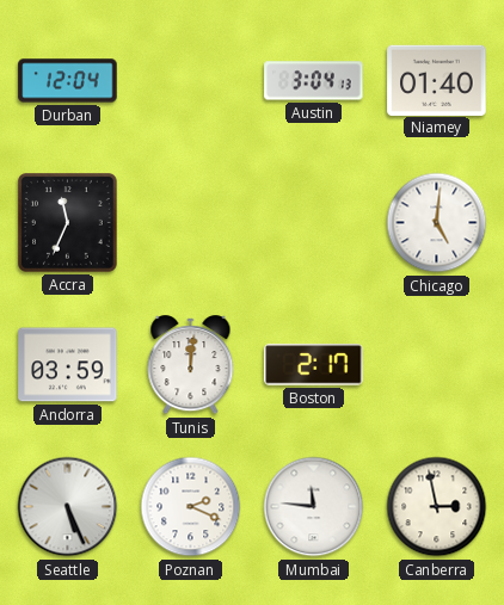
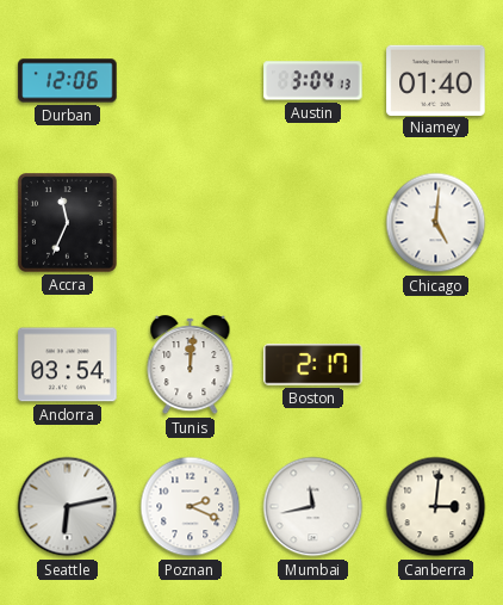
Durban: 12:04 -> 12:06
Andorra: 03:59 -> 03:54
Seattle: 5:26 -> 6:13
Mumbai: 11:46 -> 11:43
Canberra: 2:58 -> 3:01
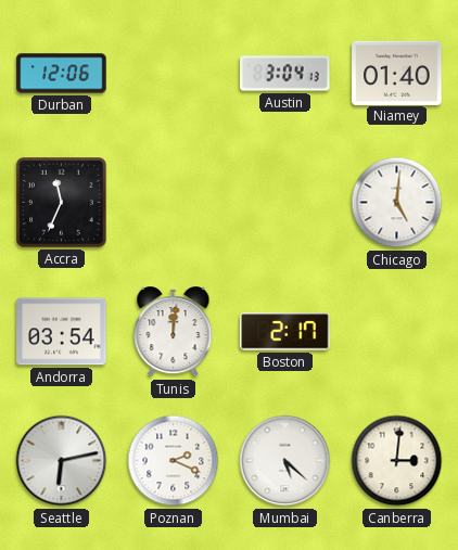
Mumbai: 11:43 -> 5:22
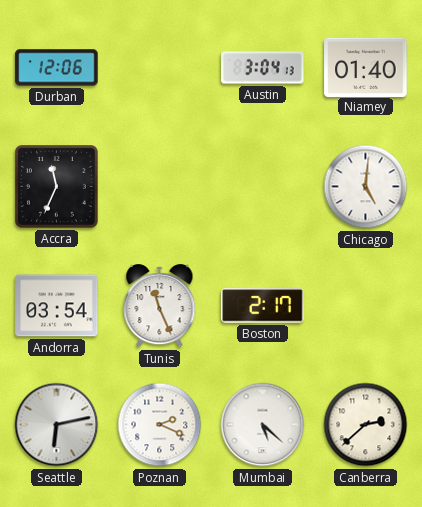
Tunis: 12:01 -> 11:26
Canberra: 3:01 -> 2:38
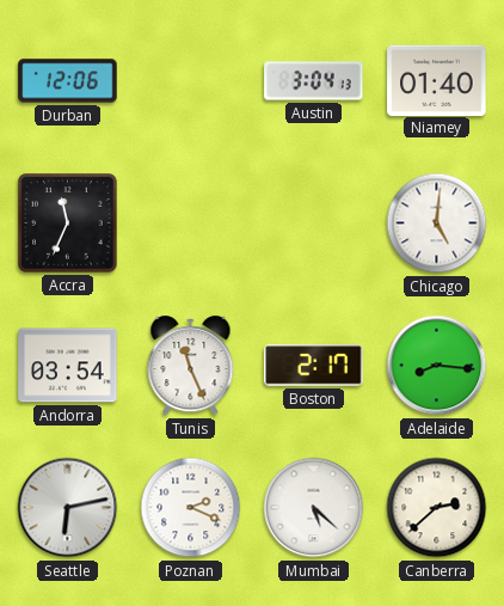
Adelaide: none -> 8:16
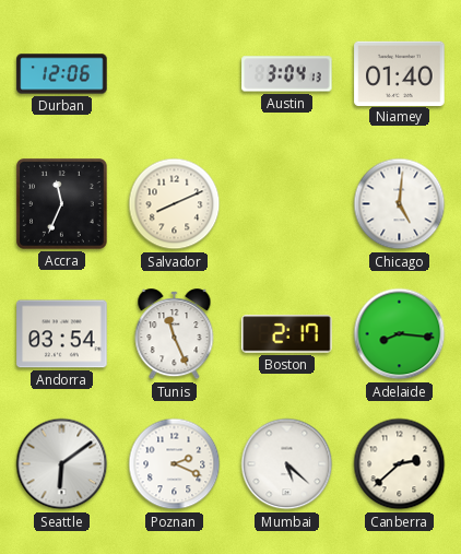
Salvador: none -> 8:11
Seattle: 6:13 -> 6:09
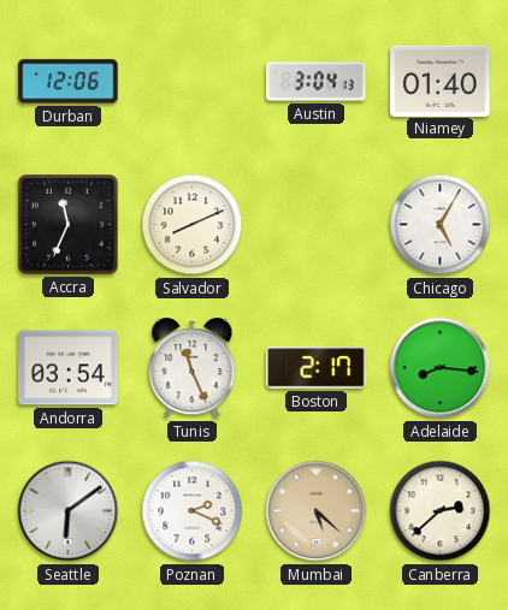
Chicago: 5:01 -> 5:05
Mumbai dial: white -> champagne
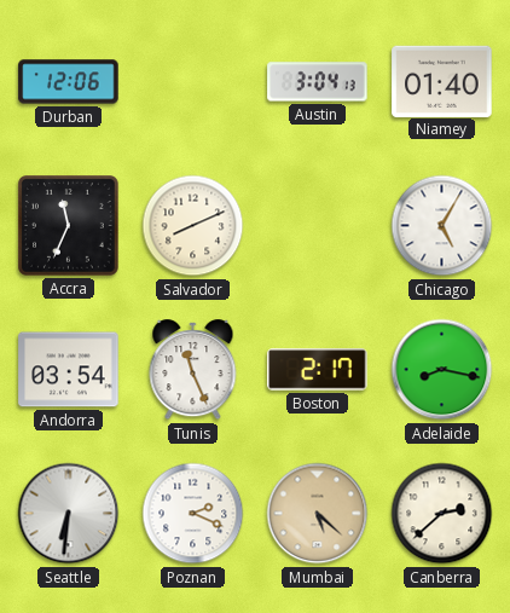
Adelaide: 8:16 -> 8:17
Seattle: 6:09 -> 6:31
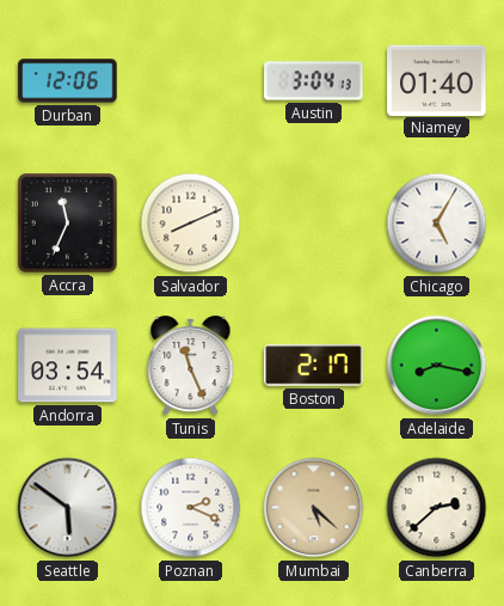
Seattle: 6:31 -> 5:51
